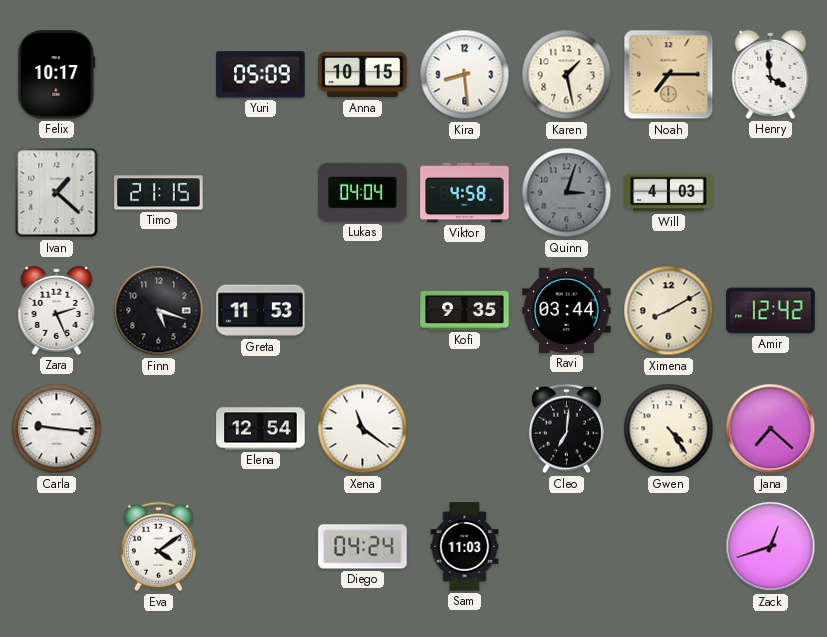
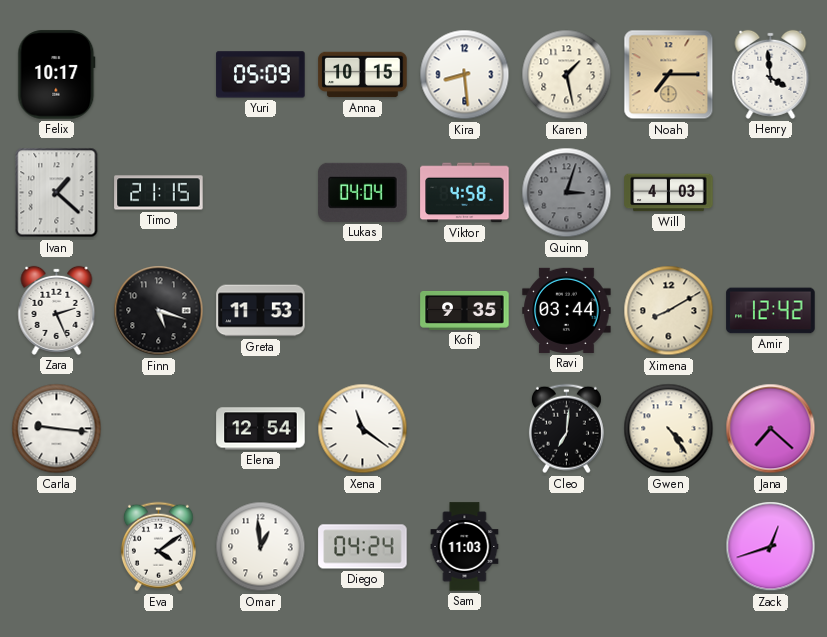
Omar: none -> 12:59
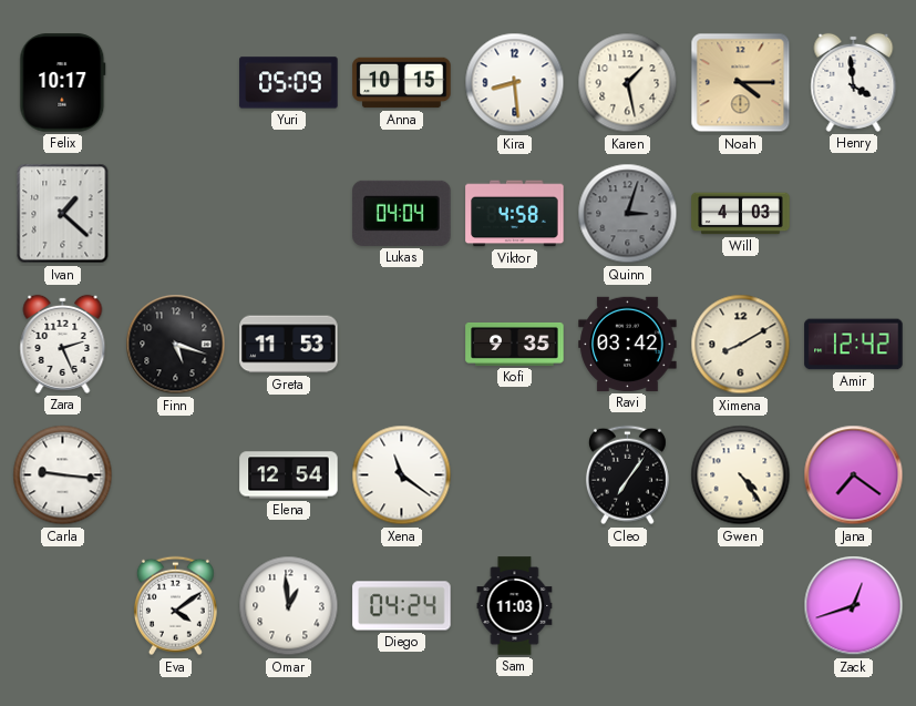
Noah: 7:15 -> 4:15
Timo: 21:15 -> none
Ravi: 03:44 -> 03:42
Cleo: 7:01 -> 7:06
Jana: 7:22 -> 7:21
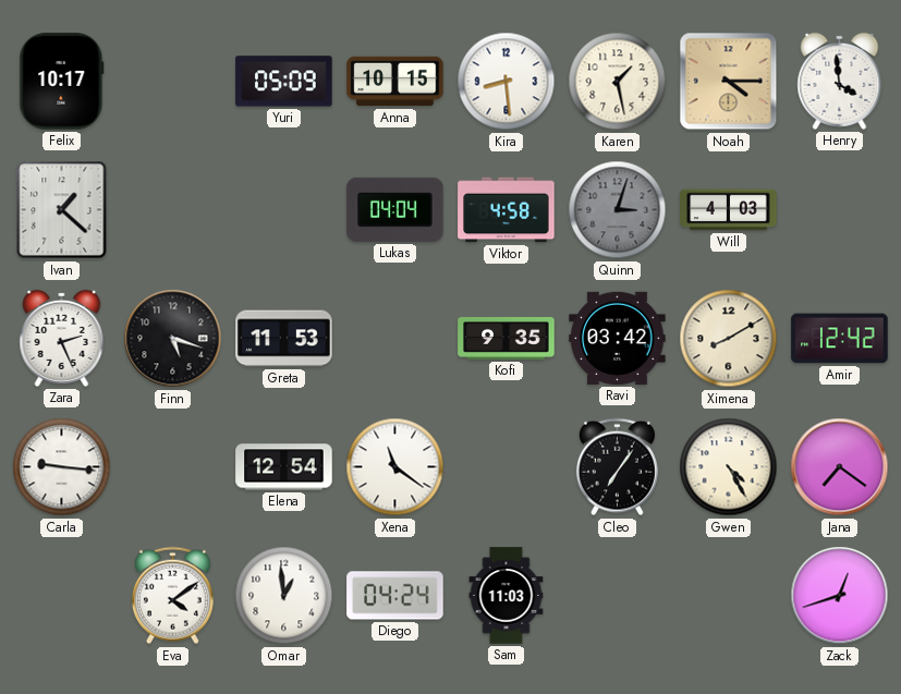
Gwen: 4:24 -> 4:25
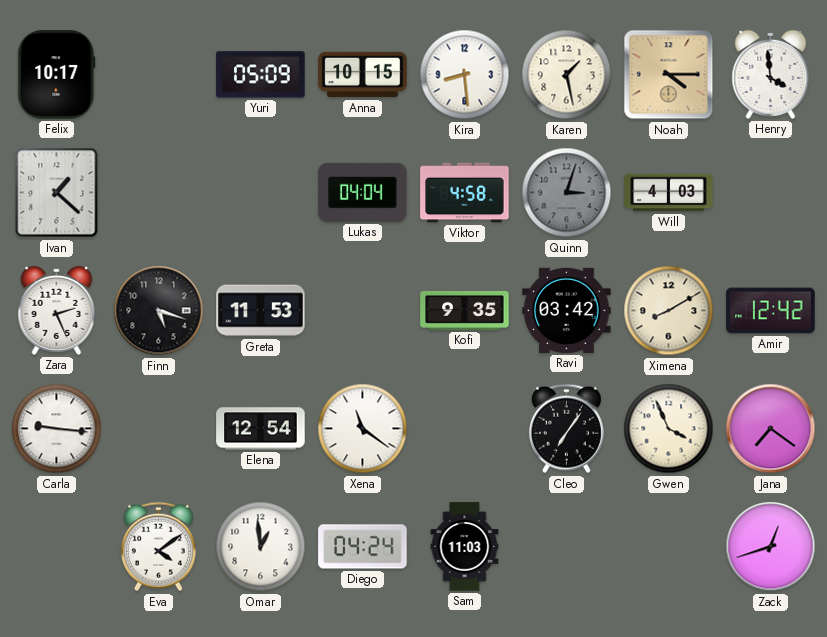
Gwen: 4:25 -> 3:56
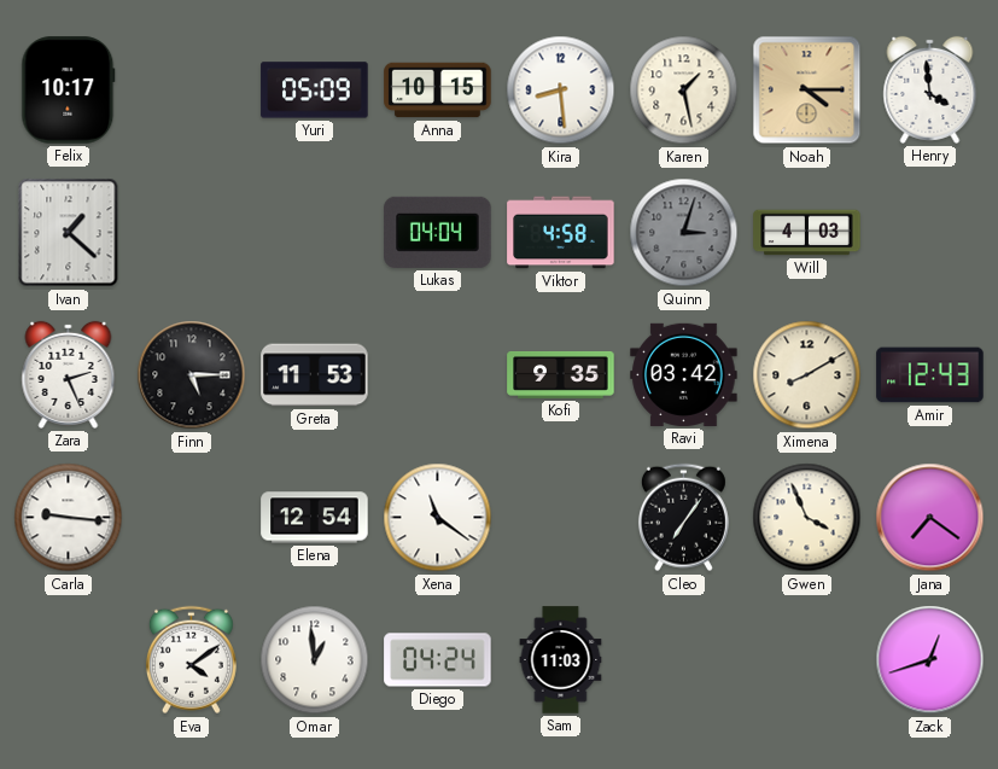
Finn: 5:18 -> 5:15
Amir: 12:42 -> 12:43
